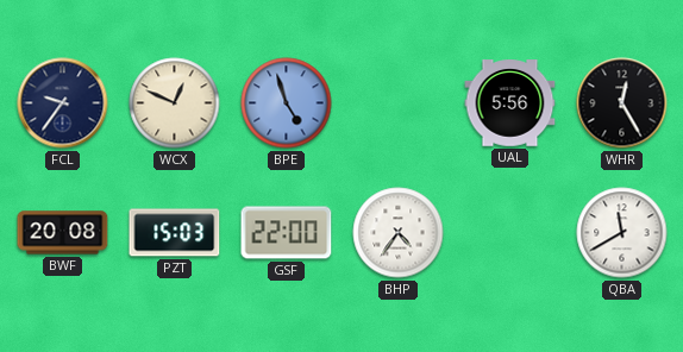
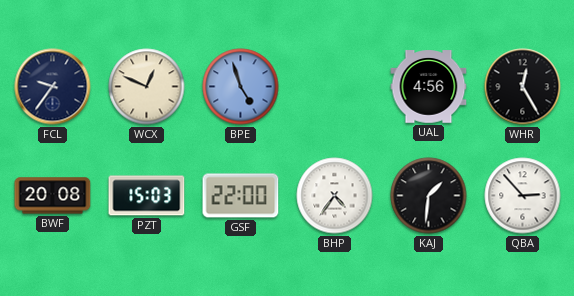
UAL: 5:56 -> 4:56
KAJ: none -> 1:31
QBA: 11:40 -> 2:53
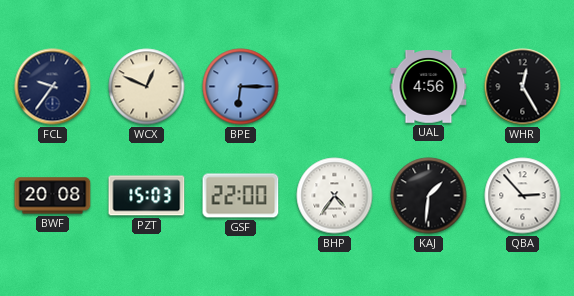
BPE: 4:57 -> 6:15
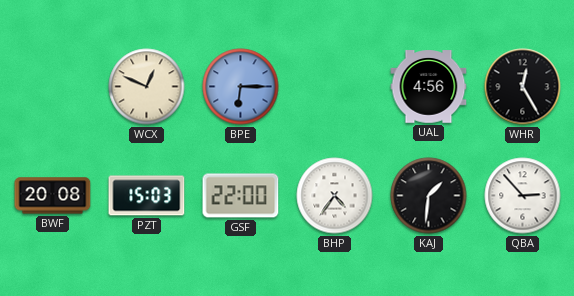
FCL: 9:36 -> none
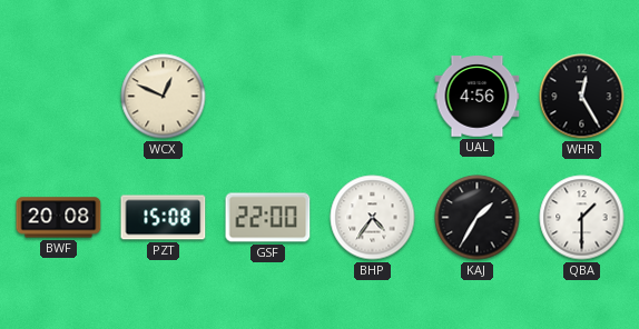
BPE: 6:15 -> none
PZT: 15:03 -> 15:08
KAJ: 1:31 -> 1:35
QBA: 2:53 -> 1:30
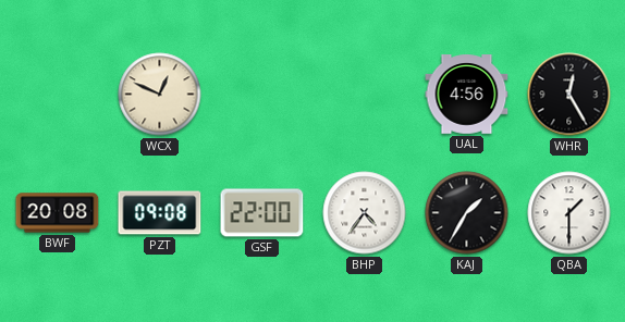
PZT: 15:08 -> 09:08
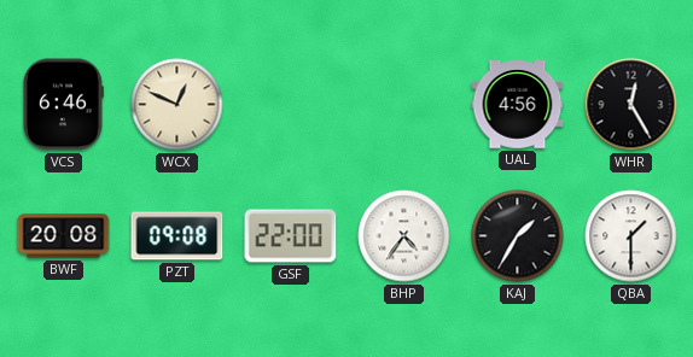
VCS: none -> 6:46
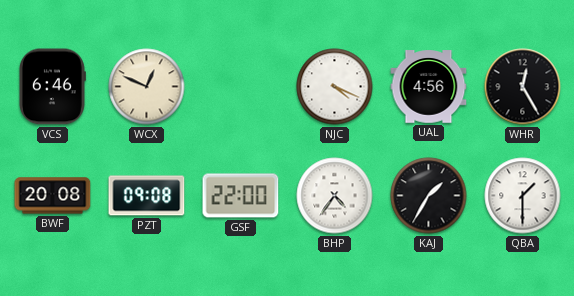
NJC: none -> 4:19
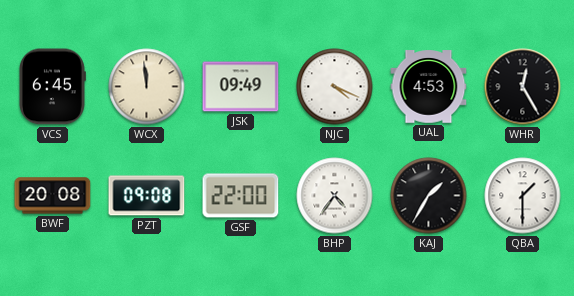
VCS: 6:46 -> 6:45
WCX: 12:49 -> 11:59
JSK: none -> 09:49
UAL: 4:56 -> 4:53
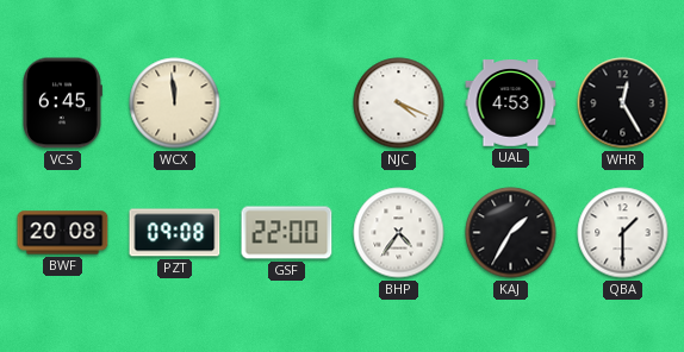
JSK: 09:49 -> none
